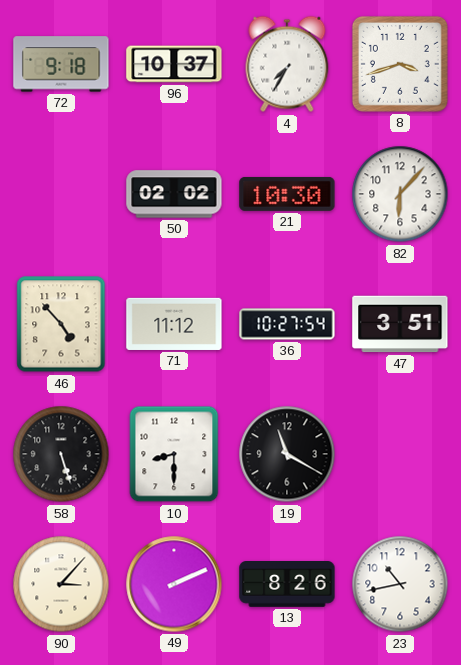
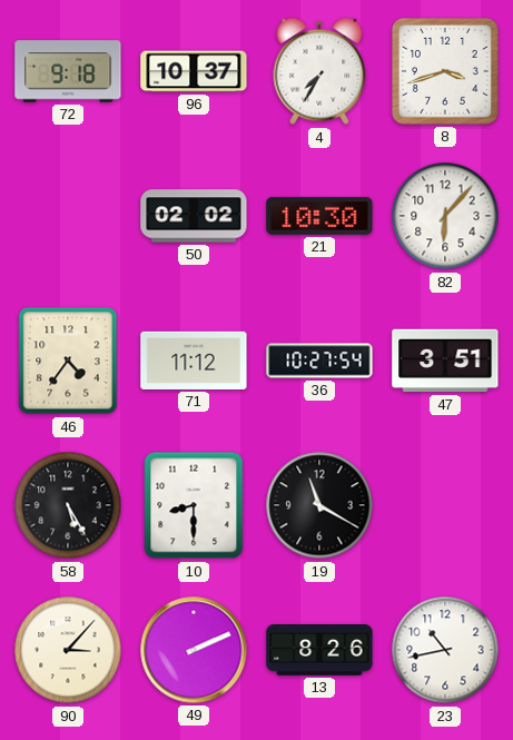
46: 4:53 -> 4:36
58: 5:27 -> 5:25
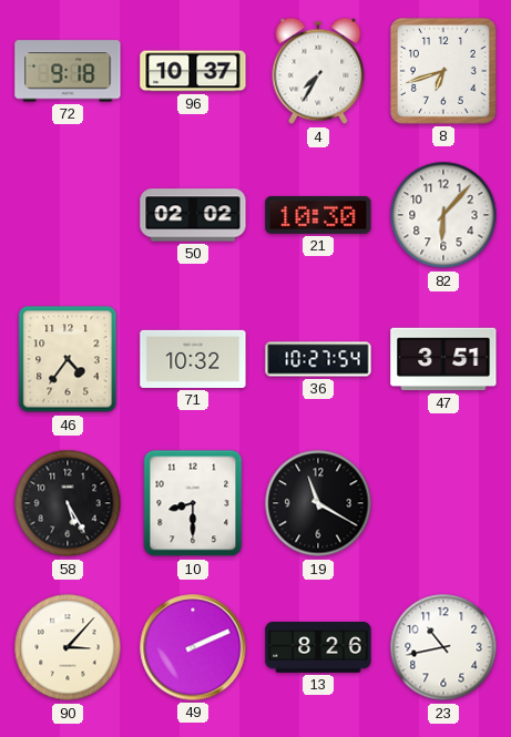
8: 3:42 -> 6:42
71: 11:12 -> 10:32
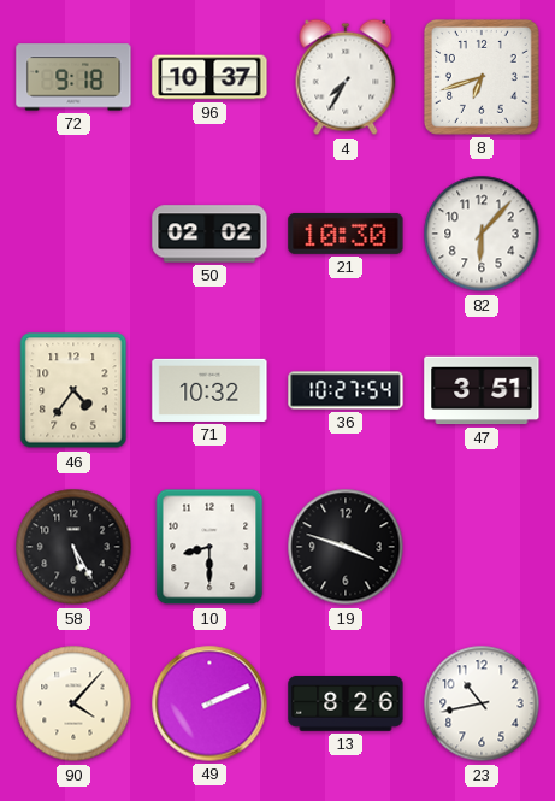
19: 11:20 -> 3:48
90: 3:07 -> 4:07
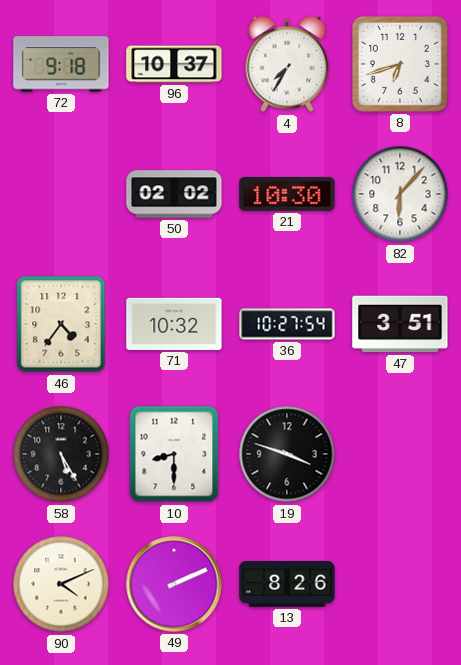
90: 4:07 -> 4:11
23: 10:43 -> none
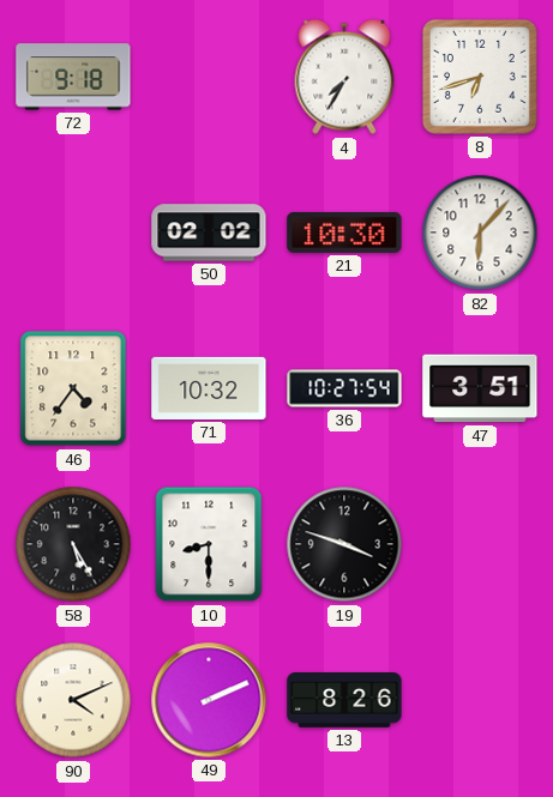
96: 10:37 -> none
